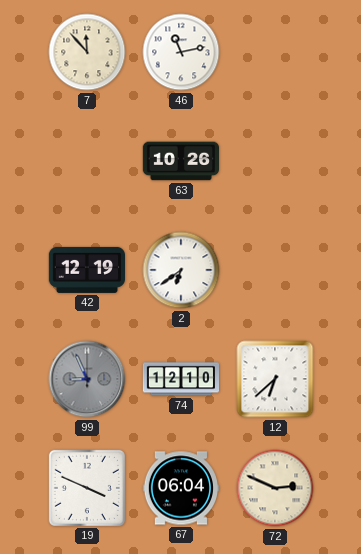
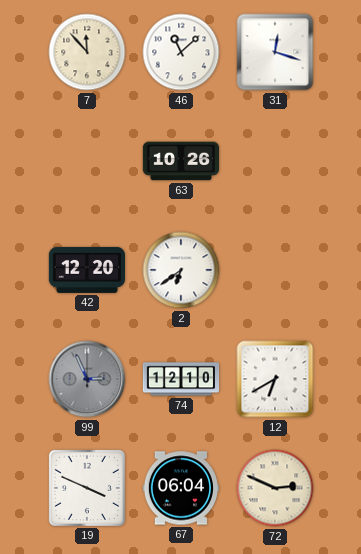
46: 11:13 -> 11:08
31: none -> 12:18
42: 12:19 -> 12:20
99: 8:56 -> 2:56
12: 6:38 -> 6:40
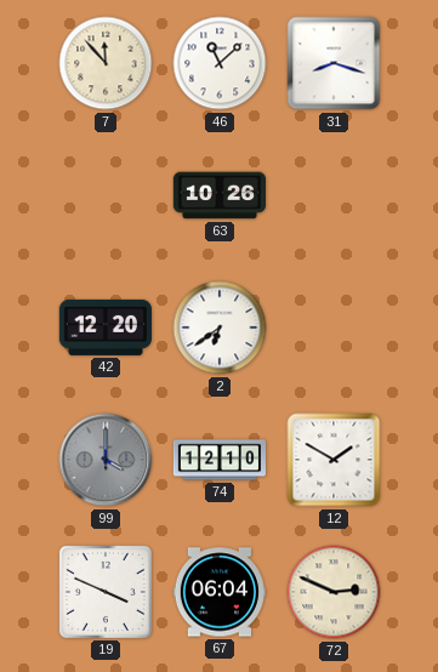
31: 12:18 -> 8:18
99: 2:56 -> 4:00
12: 6:40 -> 1:50
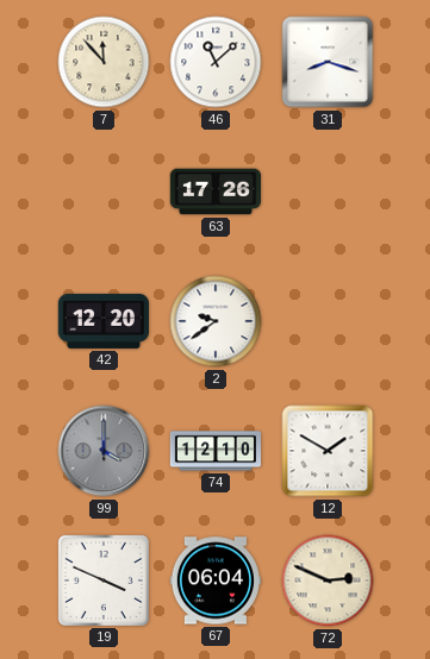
63: 10:26 -> 17:26
2: 6:39 -> 9:39
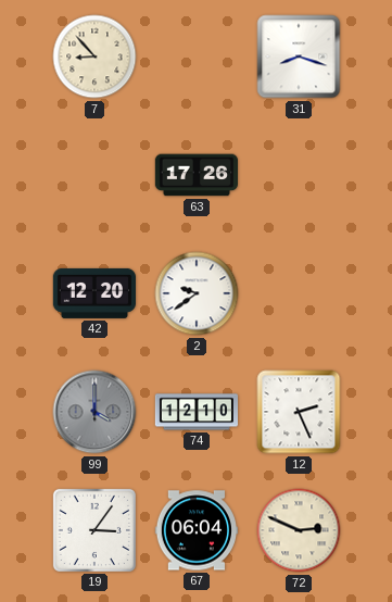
7: 11:53 -> 8:53
46: 11:08 -> none
12: 1:50 -> 2:26
19: 3:49 -> 3:06
